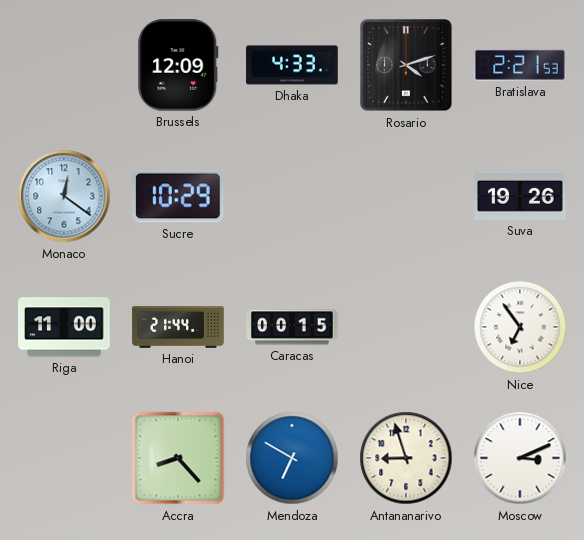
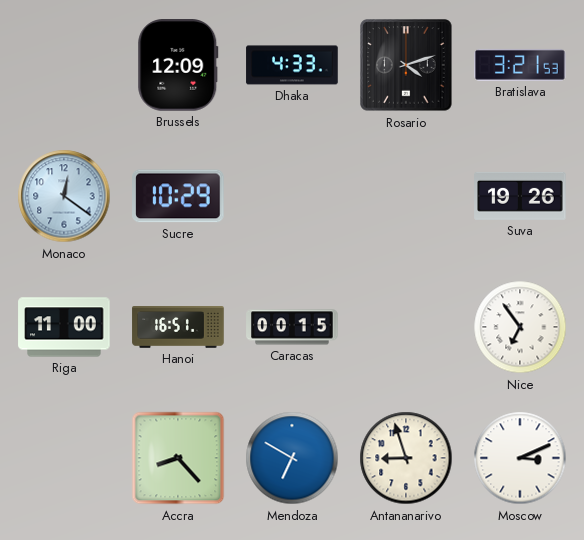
Bratislava: 2:21 -> 3:21
Hanoi: 21:44 -> 16:51
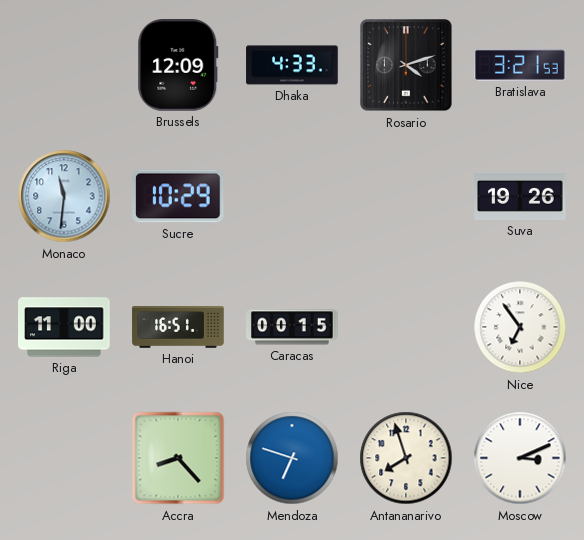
Monaco: 12:21 -> 11:31
Mendoza: 6:50 -> 6:48
Antananarivo: 8:57 -> 7:57
